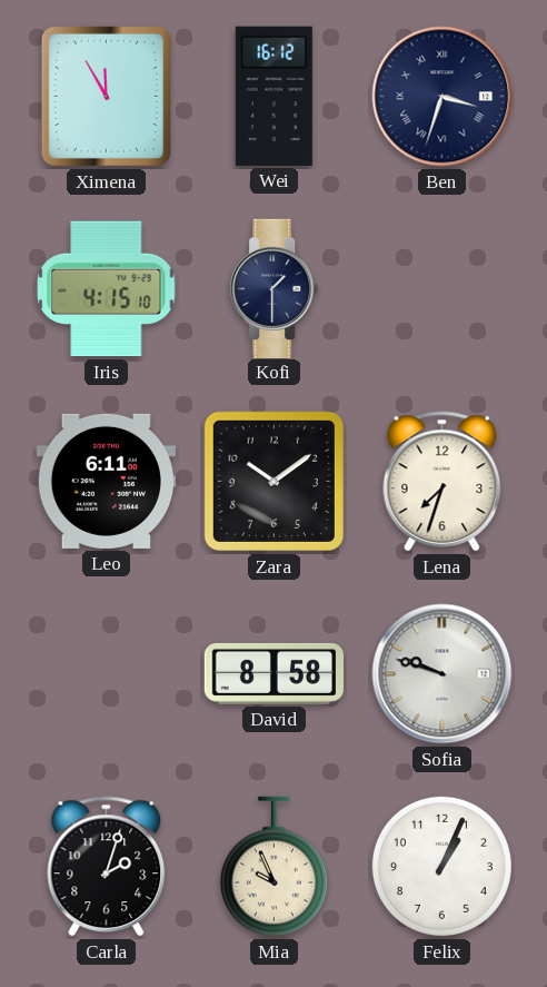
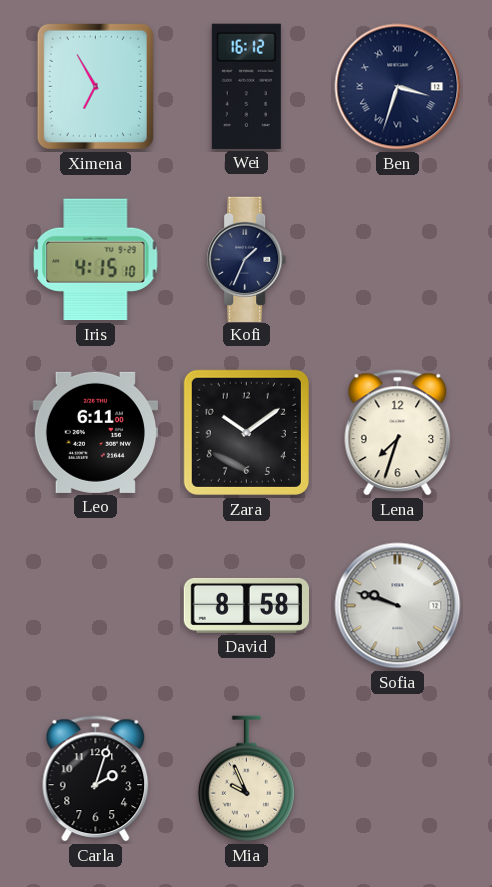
Ximena: 11:55 -> 6:55
Kofi: 1:30 -> 1:34
Felix: 1:04 -> none
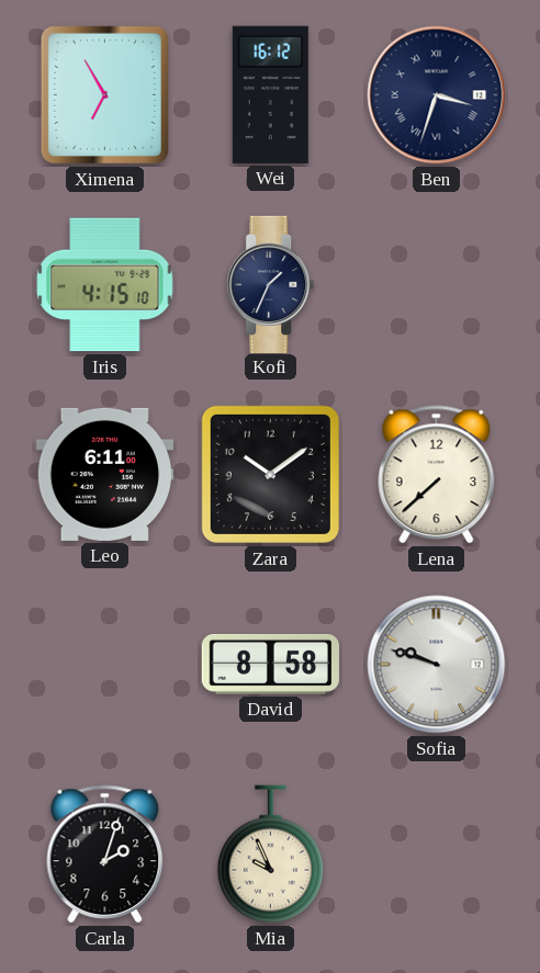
Lena: 7:33 -> 7:38
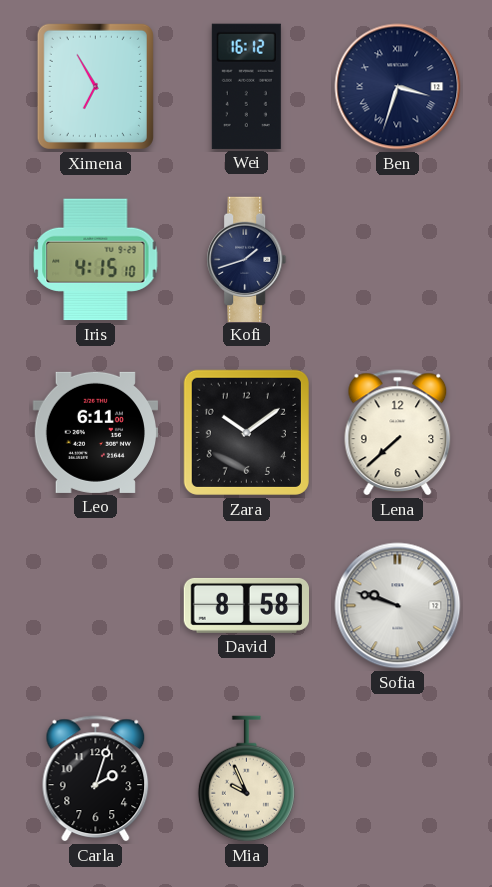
Kofi: 1:34 -> 1:42
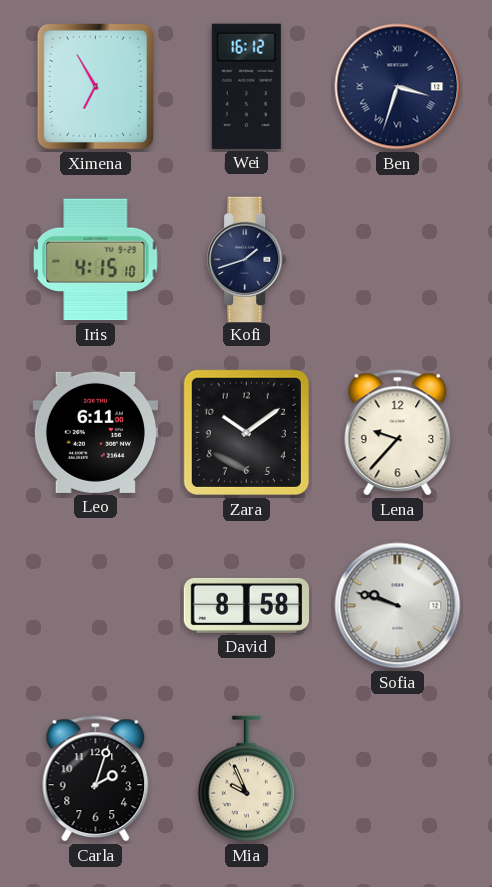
Lena: 7:38 -> 9:37
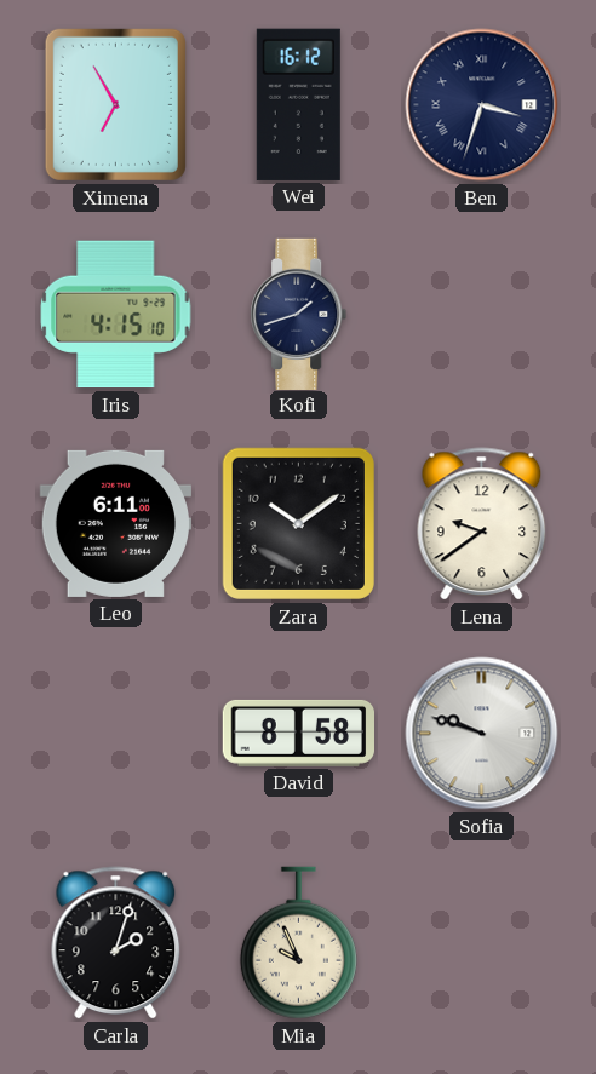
Lena: 9:37 -> 9:39
